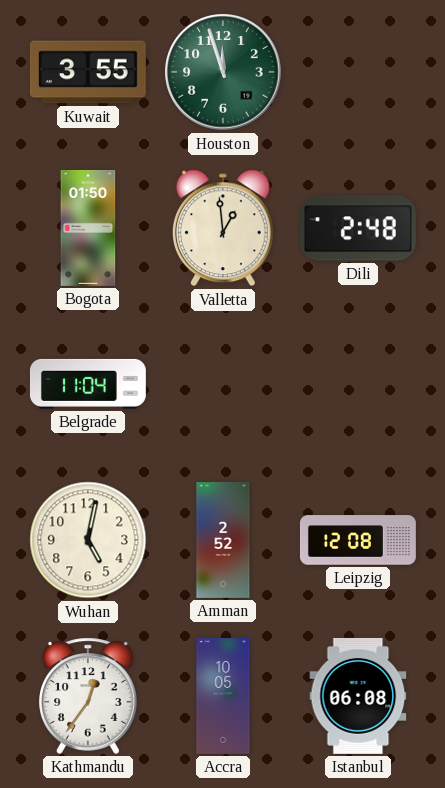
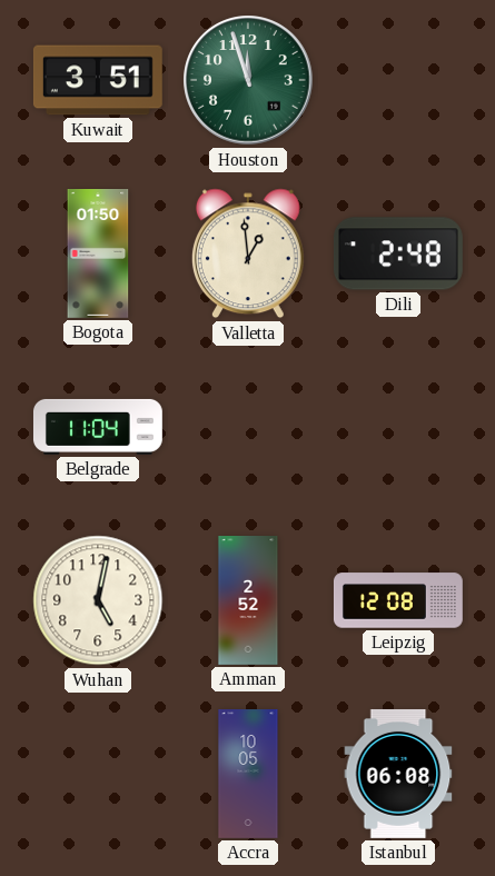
Kuwait: 3:55 -> 3:51
Kathmandu: 12:36 -> none
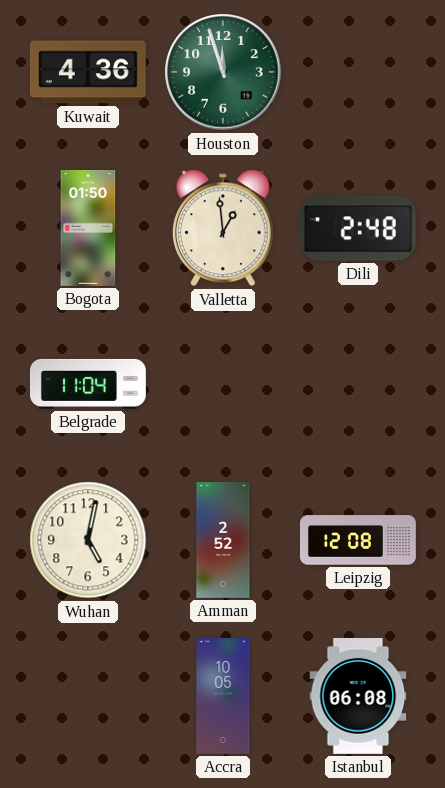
Kuwait: 3:51 -> 4:36
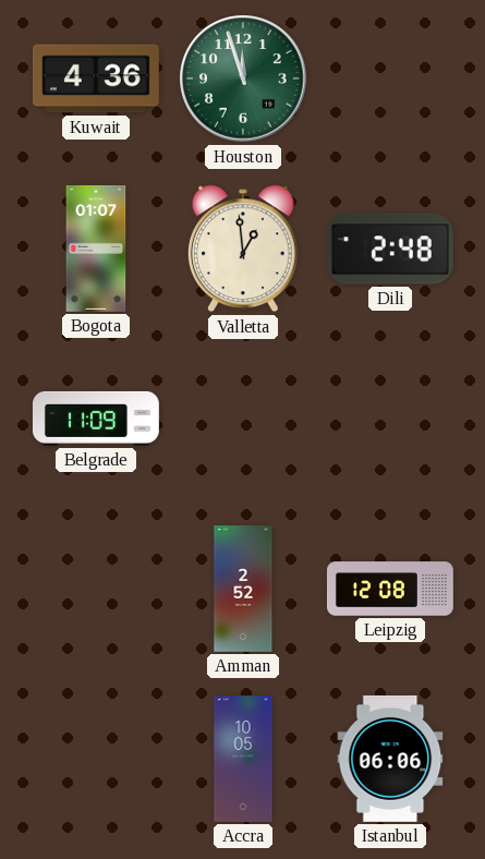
Bogota: 01:50 -> 01:07
Belgrade: 11:04 -> 11:09
Wuhan: 5:02 -> none
Istanbul: 06:08 -> 06:06
